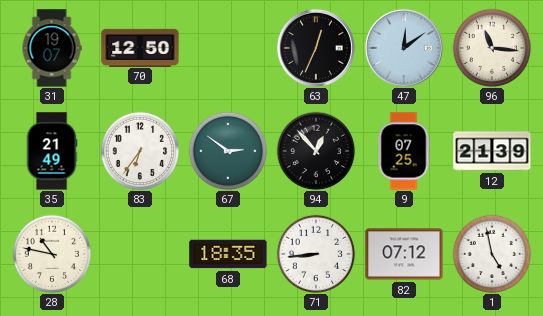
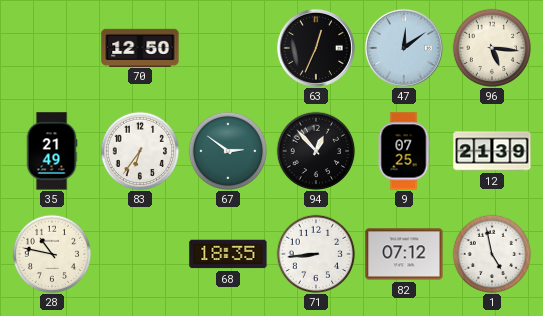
31: 19:07 -> none
96: 11:16 -> 5:16
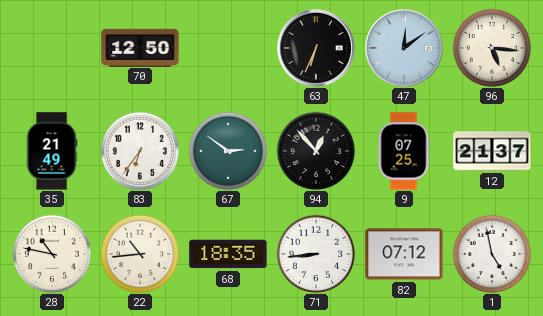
63: 12:34 -> 6:34
12: 21:39 -> 21:37
22: none -> 10:44
